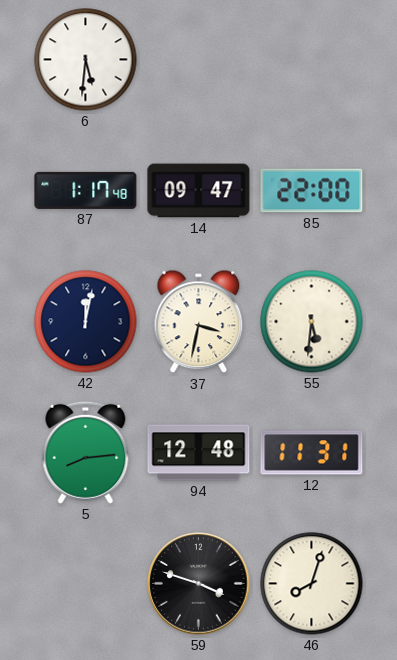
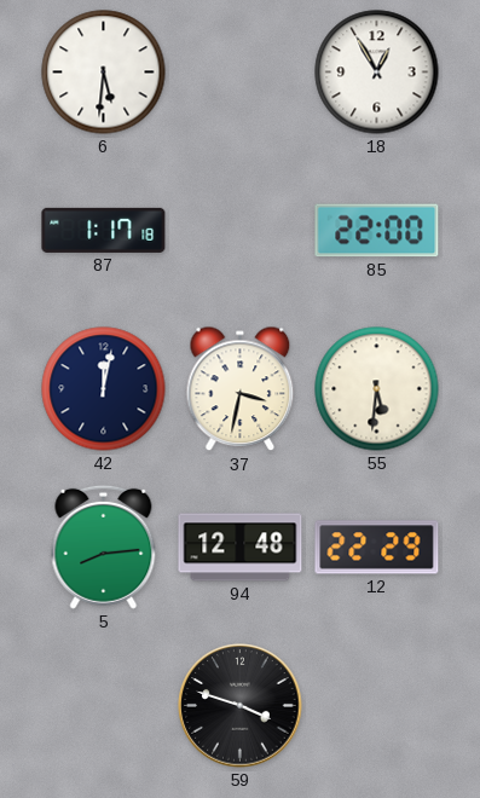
18: none -> 12:55
87: 1:17:48 -> 1:17:18
14: 09:47 -> none
12: 11:31 -> 22:29
46: 8:03 -> none
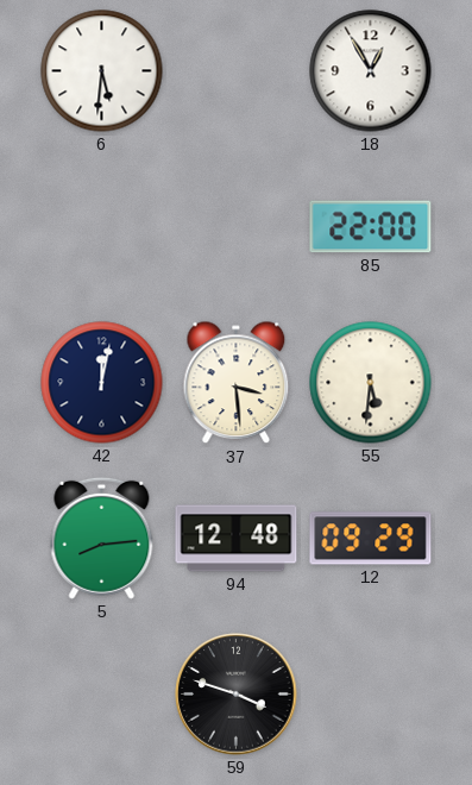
87: 1:17 -> none
37: 3:32 -> 3:29
12: 22:29 -> 09:29
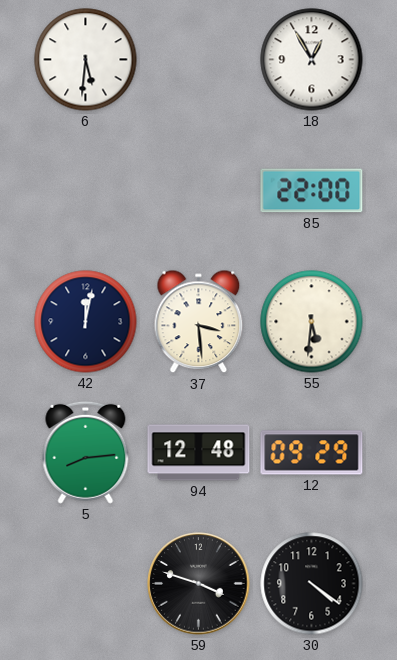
30: none -> 4:21
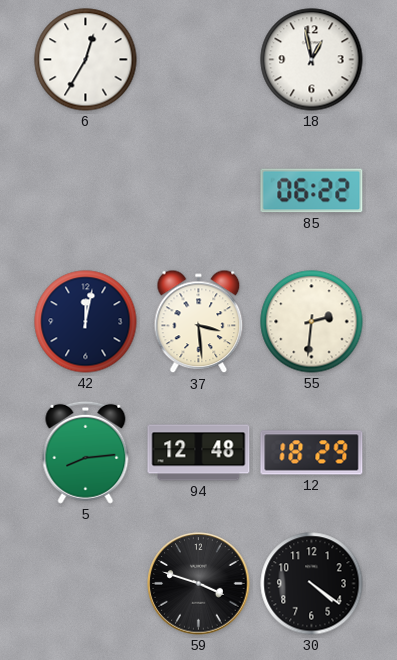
6: 5:31 -> 12:35
18: 12:55 -> 12:58
85: 22:00 -> 06:22
55: 5:31 -> 2:31
12: 09:29 -> 18:29
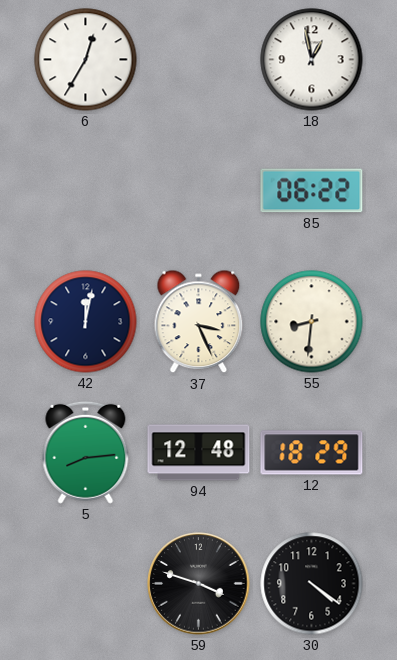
37: 3:29 -> 3:26
55: 2:31 -> 8:31
